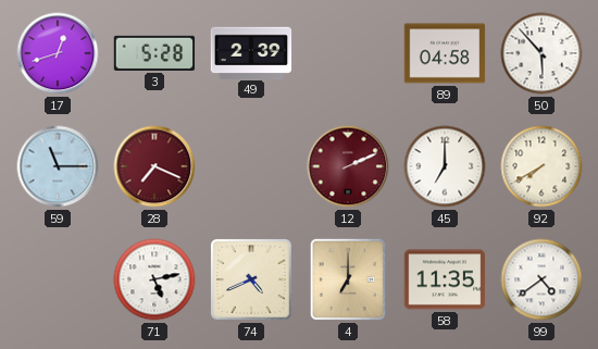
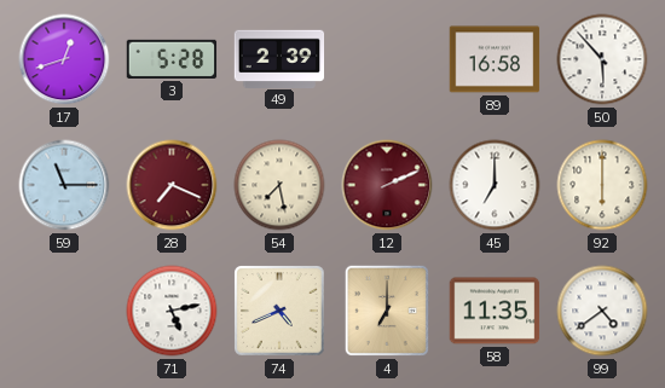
89: 04:58 -> 16:58
54: none -> 7:28
92: 7:40 -> 6:00
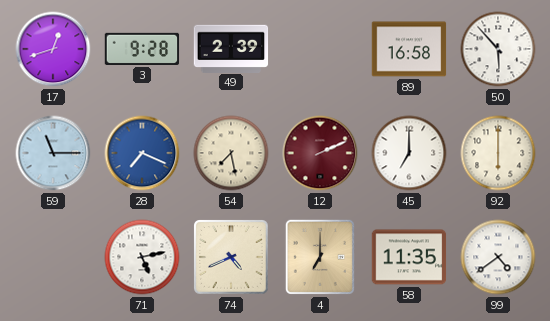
3: 5:28 -> 9:28
28 dial: burgundy -> blue
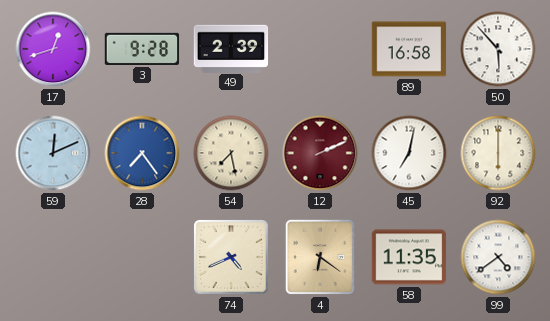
59: 11:15 -> 12:11
28: 7:19 -> 7:24
45: 7:00 -> 7:02
71: 5:13 -> none
4: 7:00 -> 6:21
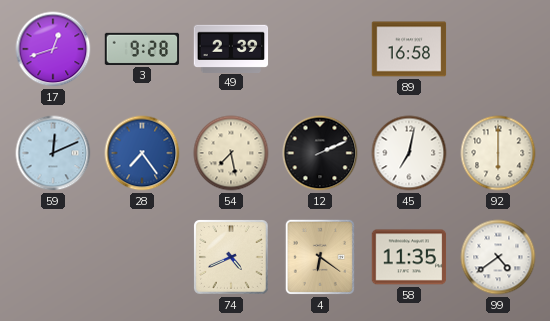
50: 5:53 -> none
12 dial: burgundy -> black
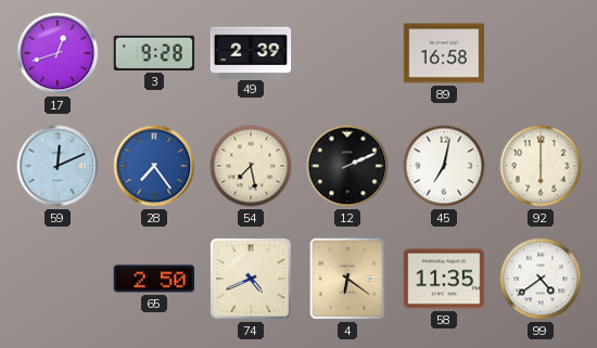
65: none -> 2:50
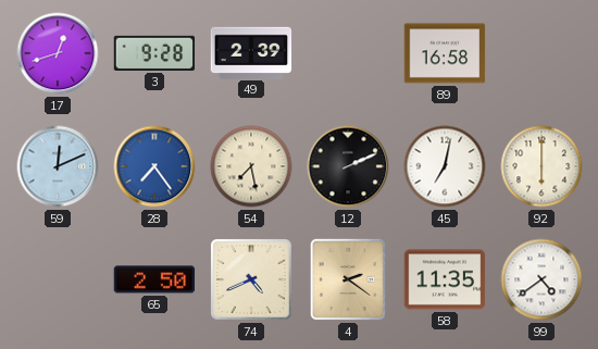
4: 6:21 -> 2:21
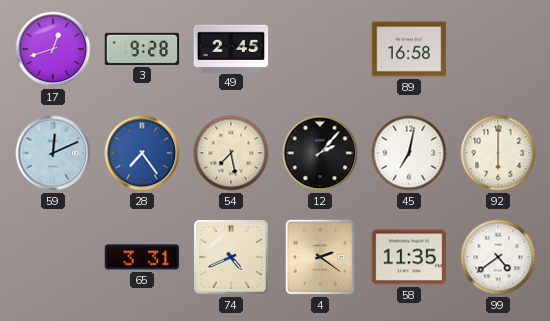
49: 2:39 -> 2:45
12: 2:11 -> 2:07
65: 2:50 -> 3:31
